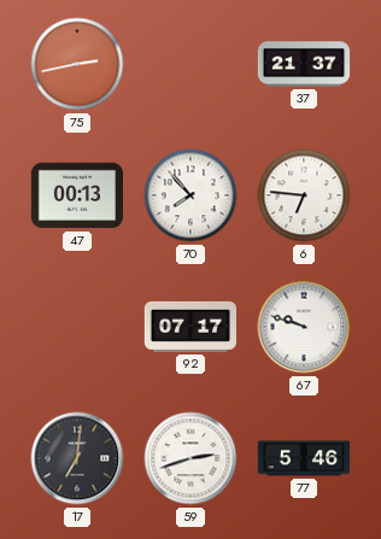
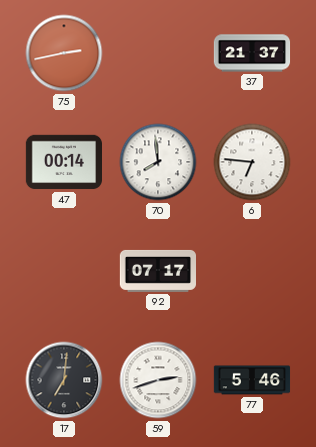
47: 00:13 -> 00:14
70: 7:53 -> 7:59
67: 9:48 -> none
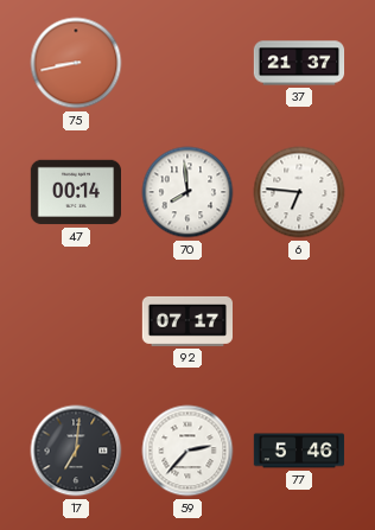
75: 2:43 -> 8:43
59: 2:42 -> 2:37
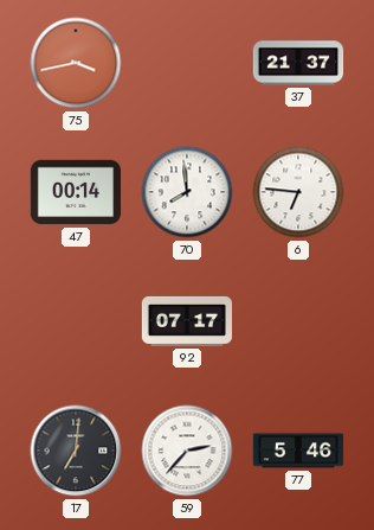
75: 8:43 -> 3:43
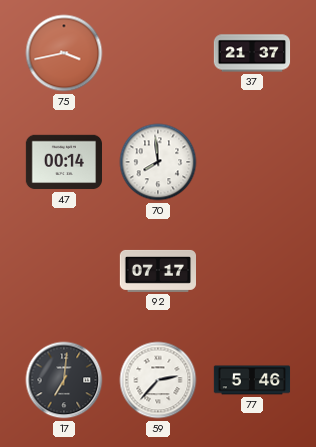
6: 6:46 -> none
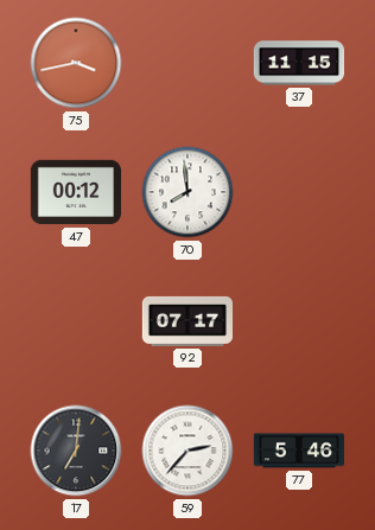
37: 21:37 -> 11:15
47: 00:14 -> 00:12
